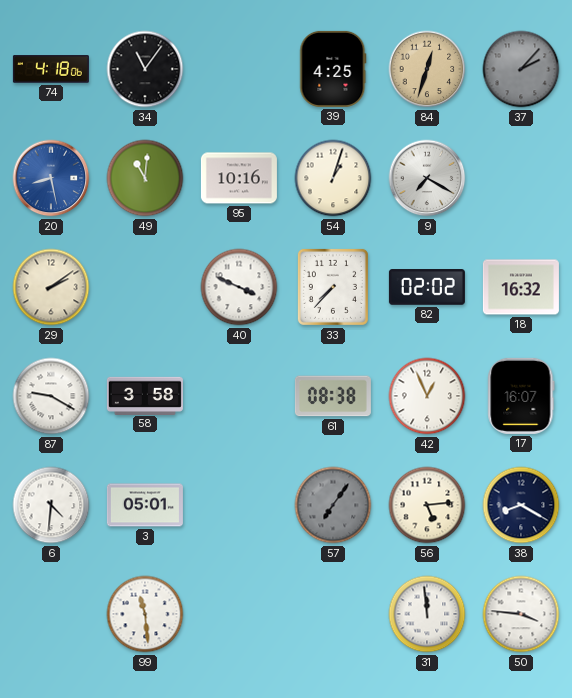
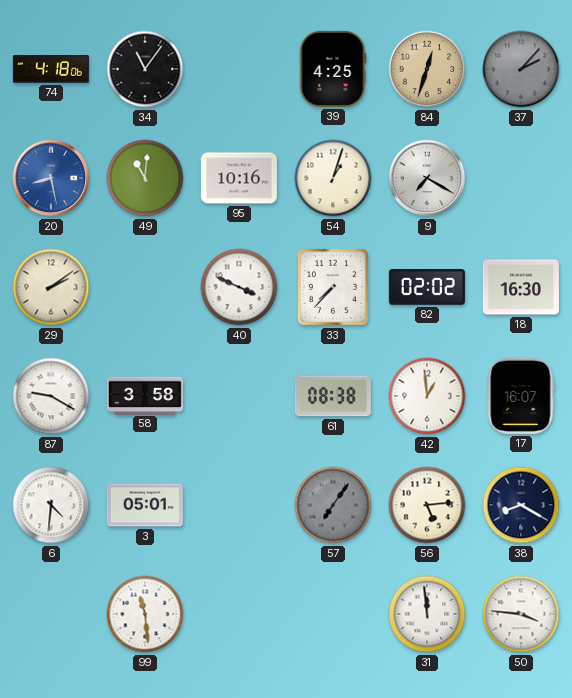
18: 16:32 -> 16:30
42: 12:56 -> 12:59
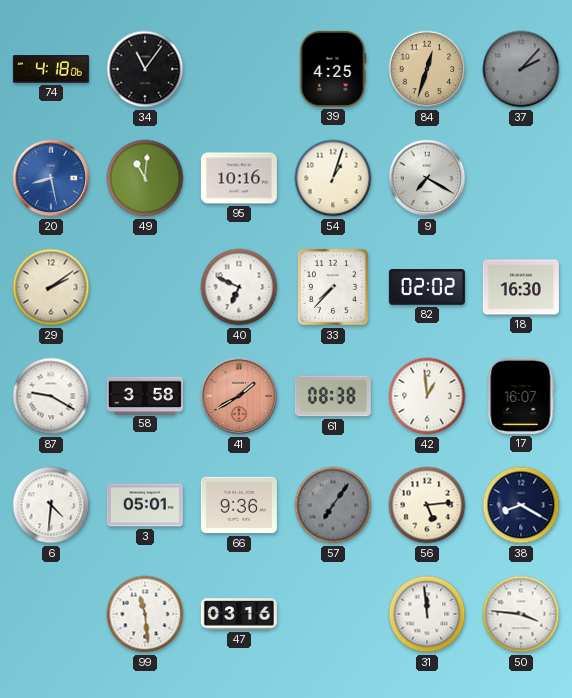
40: 3:49 -> 6:49
41: none -> 1:40
66: none -> 9:36
47: none -> 03:16
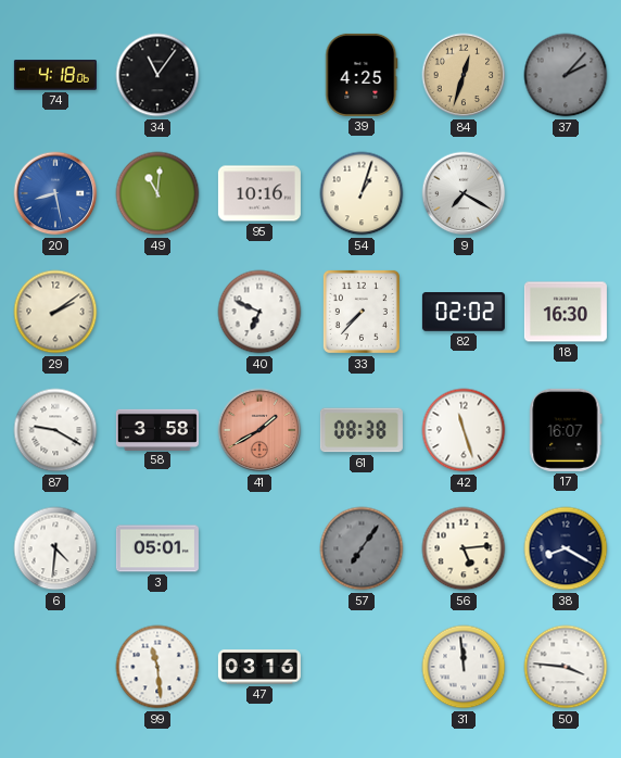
42: 12:59 -> 11:27
66: 9:36 -> none
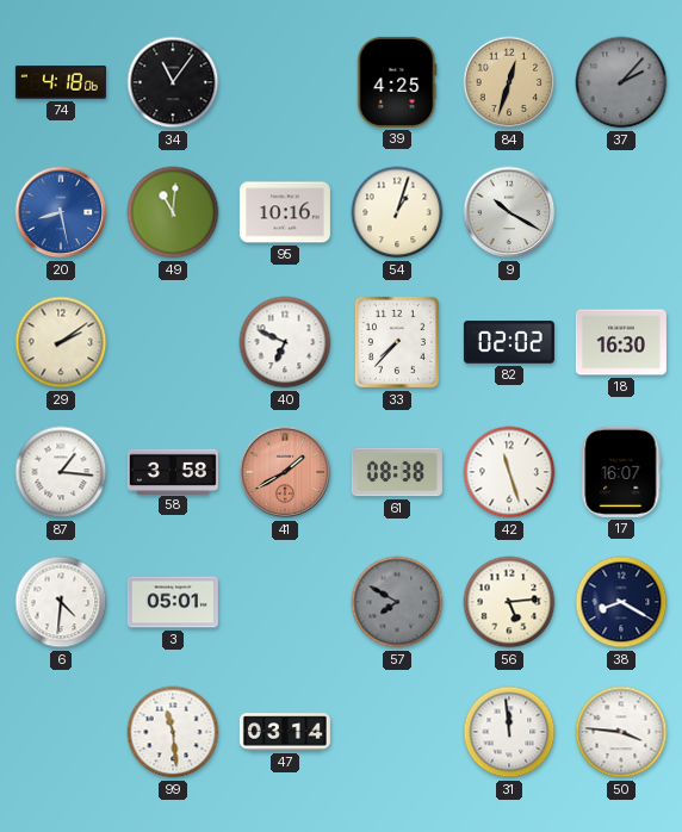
9: 7:20 -> 10:20
87: 9:20 -> 1:16
57: 7:06 -> 7:50
47: 03:16 -> 03:14
